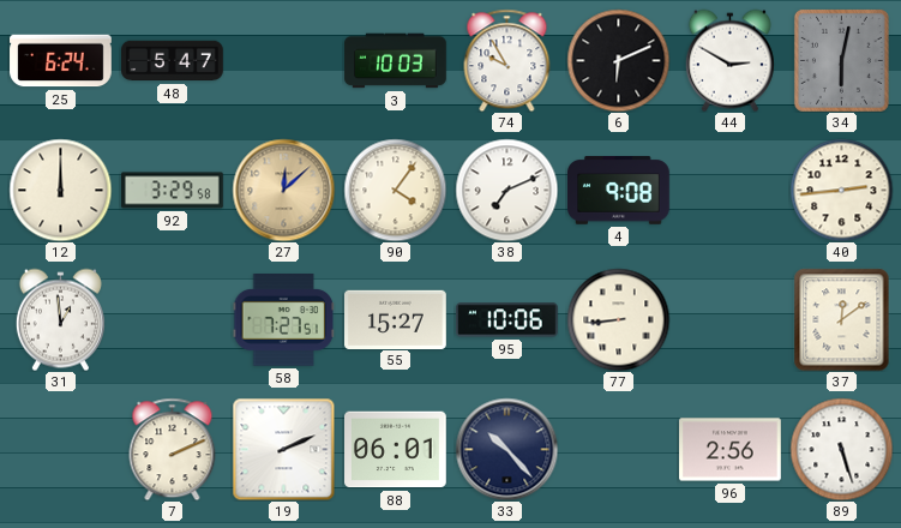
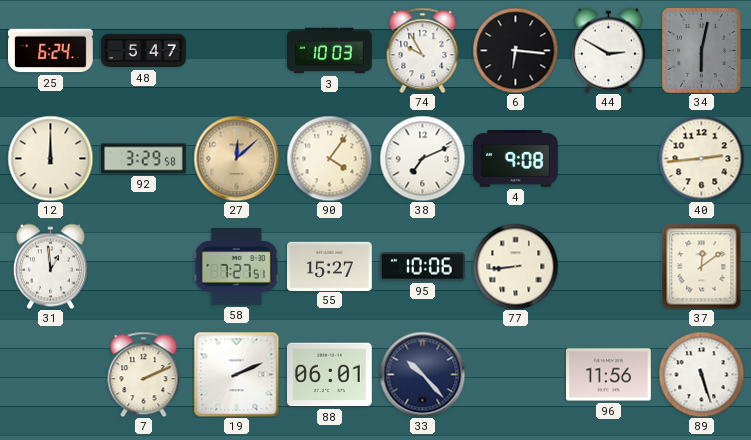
6: 6:11 -> 6:16
96: 2:56 -> 11:56
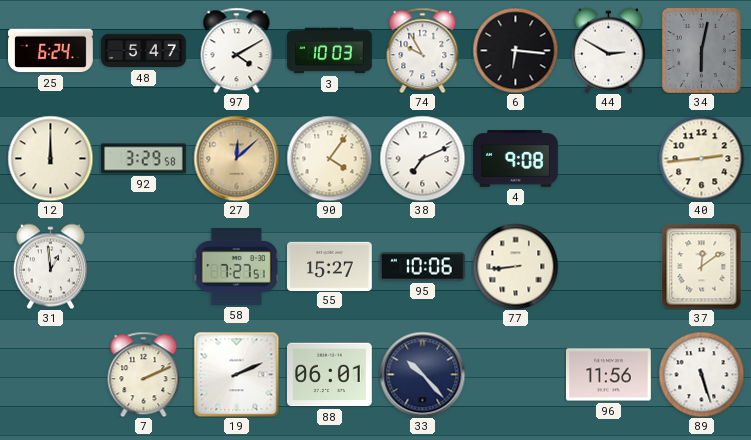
97: none -> 4:10
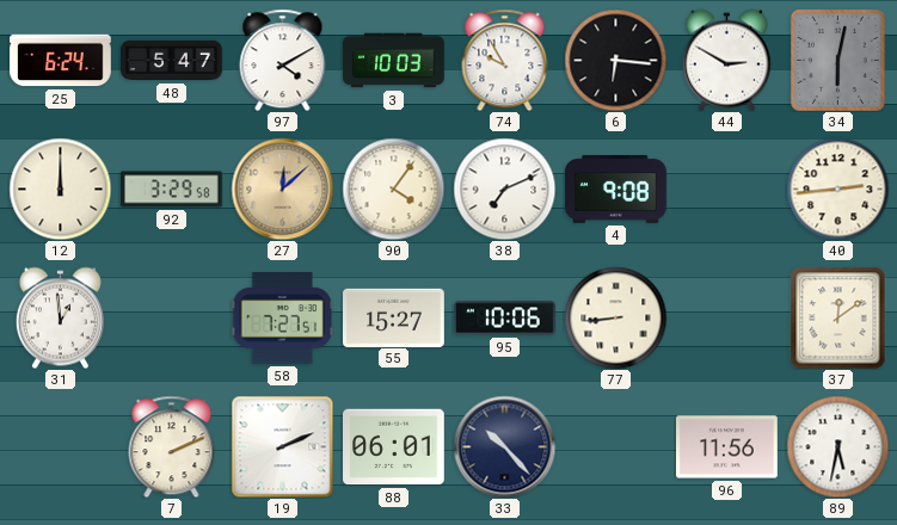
89: 5:27 -> 5:32
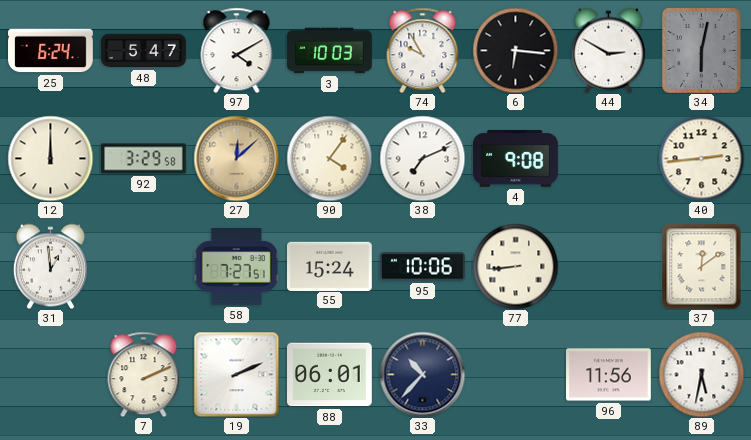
55: 15:27 -> 15:24
33: 10:23 -> 10:37
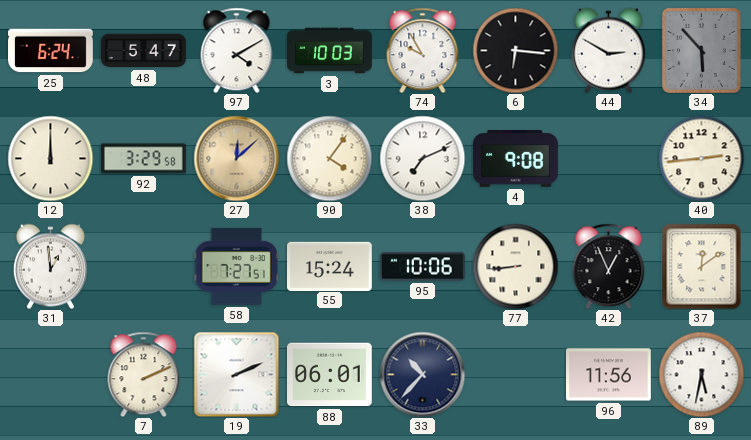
34: 6:02 -> 5:53
42: none -> 12:56
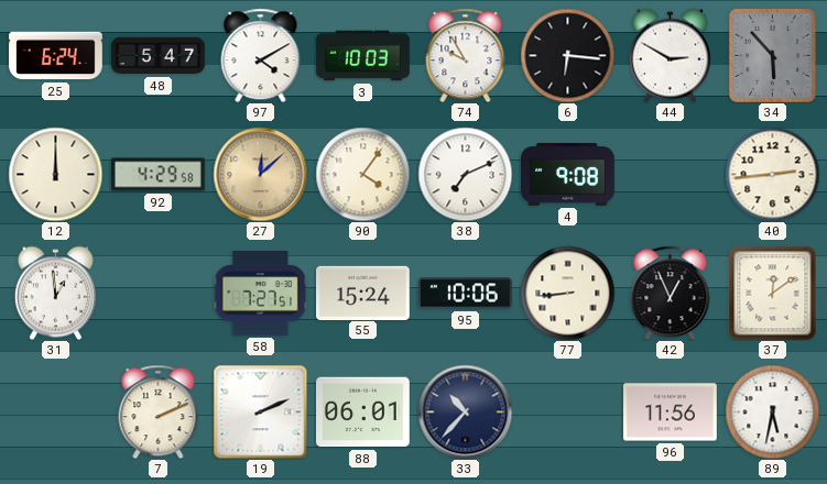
92: 3:29 -> 4:29
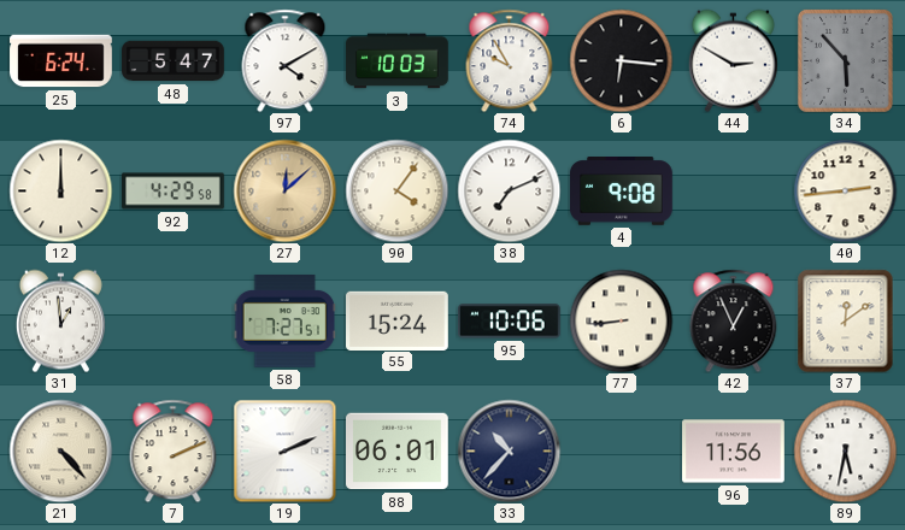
21: none -> 4:23
